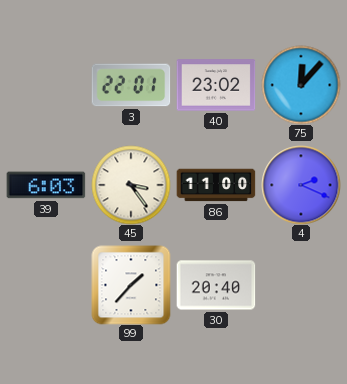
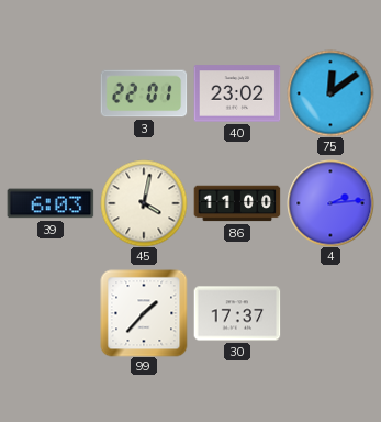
75: 12:07 -> 12:09
45: 3:24 -> 4:02
4: 2:19 -> 2:14
30: 20:40 -> 17:37
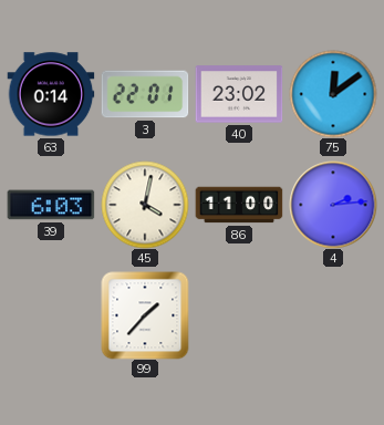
63: none -> 0:14
30: 17:37 -> none
